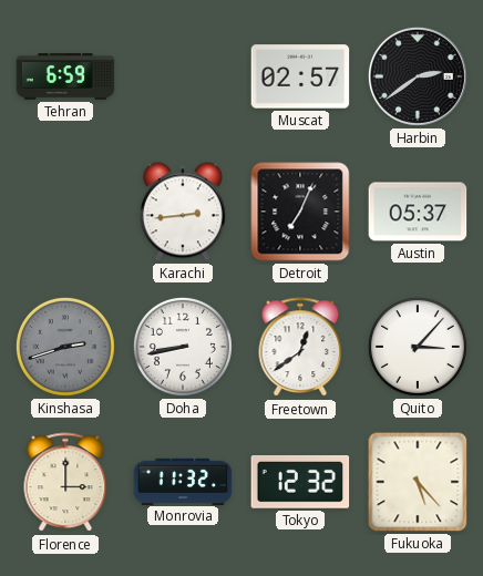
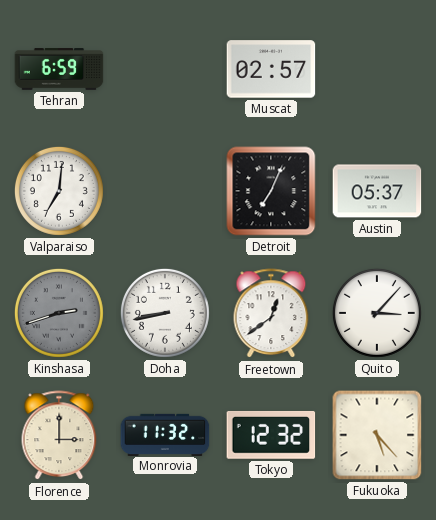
Harbin: 2:39 -> none
Valparaiso: none -> 7:01
Karachi: 2:44 -> none
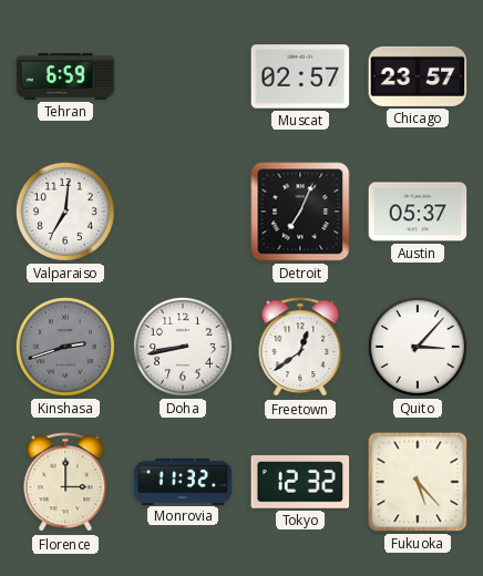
Chicago: none -> 23:57
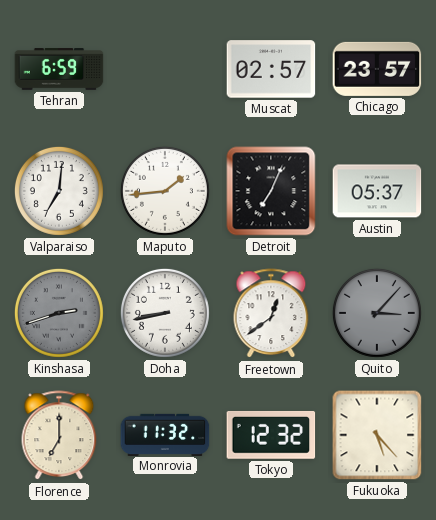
Maputo: none -> 1:44
Quito dial: white -> grey
Florence: 3:00 -> 7:00
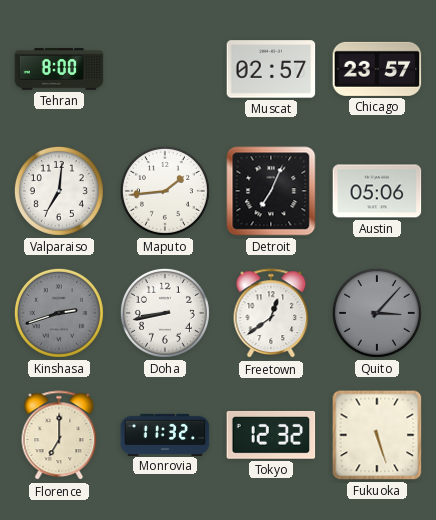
Tehran: 6:59 -> 8:00
Austin: 05:37 -> 05:06
Fukuoka: 5:23 -> 5:27
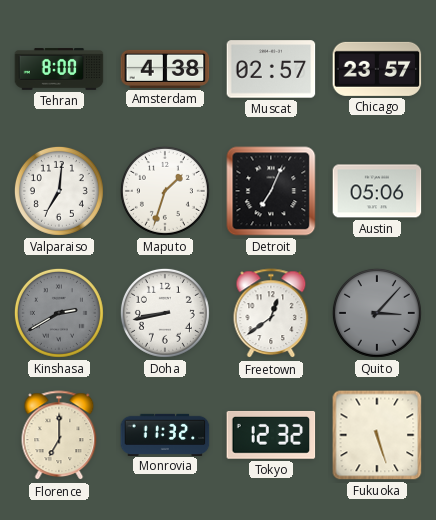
Amsterdam: none -> 4:38
Maputo: 1:44 -> 1:33
Kinshasa: 2:42 -> 2:40
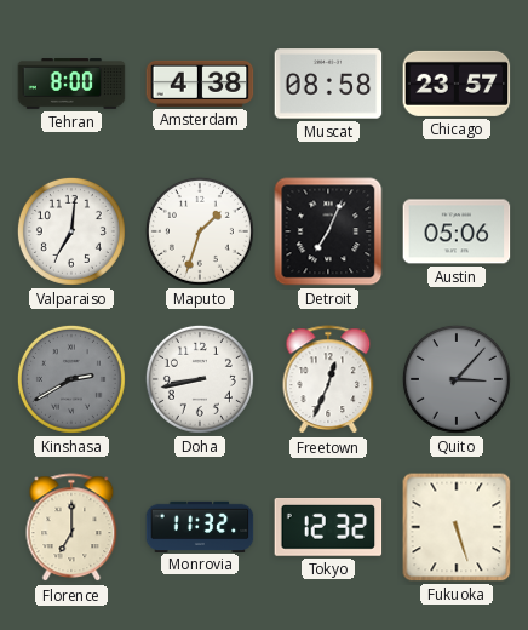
Muscat: 02:57 -> 08:58
Freetown: 12:39 -> 12:34
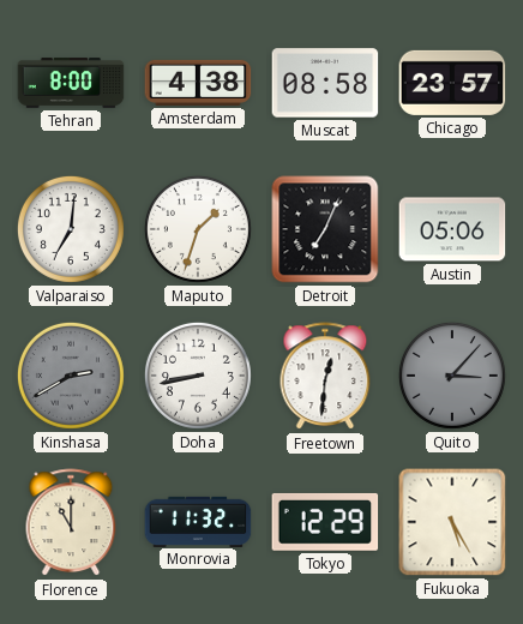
Freetown: 12:34 -> 12:31
Florence: 7:00 -> 11:00
Tokyo: 12:32 -> 12:29
Fukuoka: 5:27 -> 5:25
